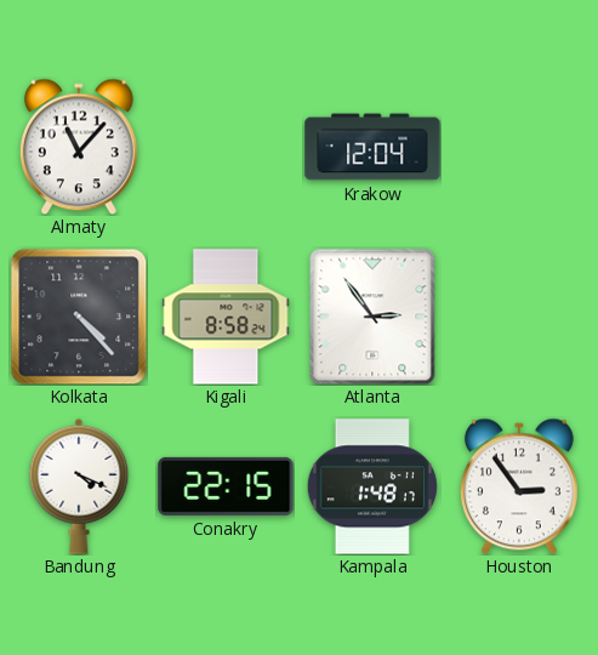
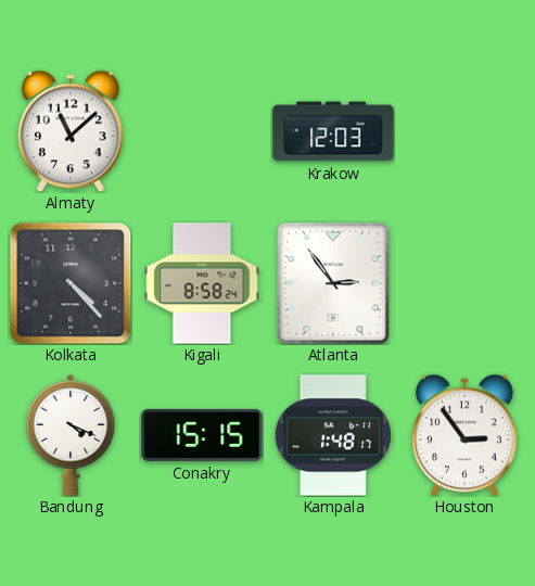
Almaty: 11:07 -> 11:08
Krakow: 12:04 -> 12:03
Conakry: 22:15 -> 15:15
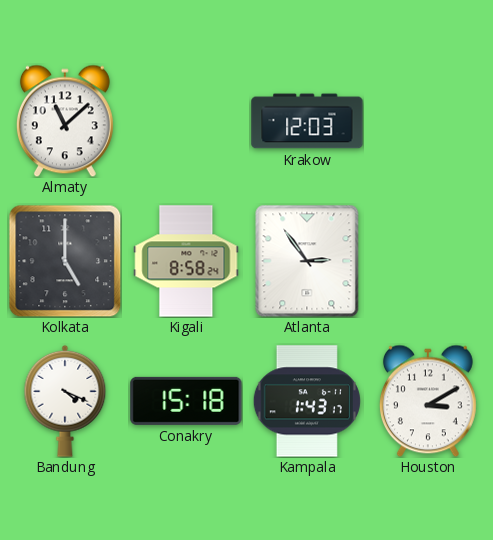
Kolkata: 4:23 -> 5:00
Conakry: 15:15 -> 15:18
Kampala: 1:48 -> 1:43
Houston: 2:54 -> 3:10
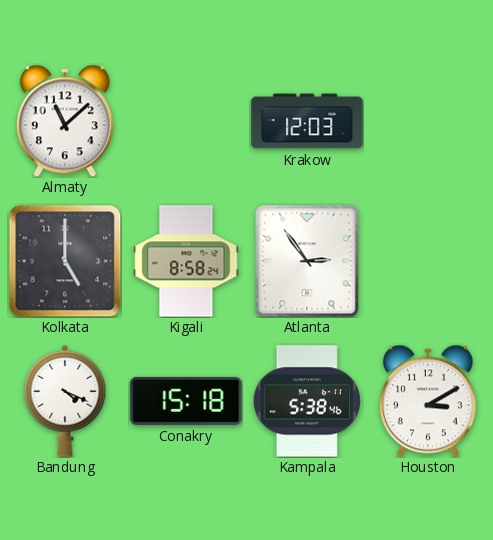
Kampala: 1:43 -> 5:38
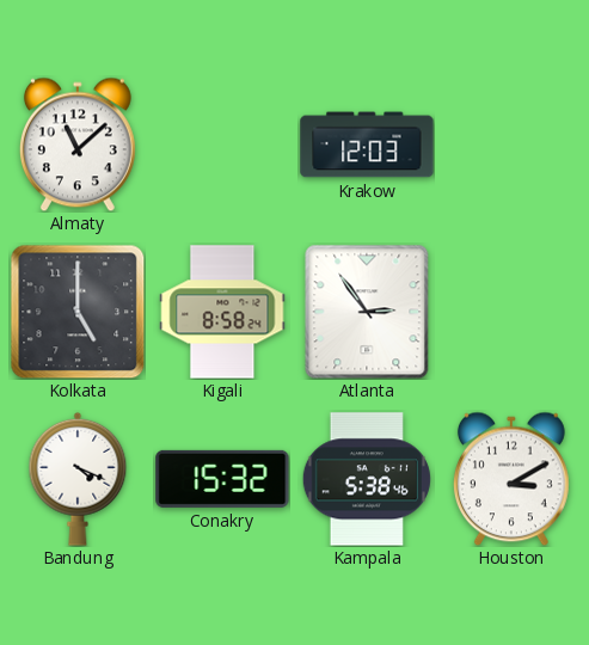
Conakry: 15:18 -> 15:32
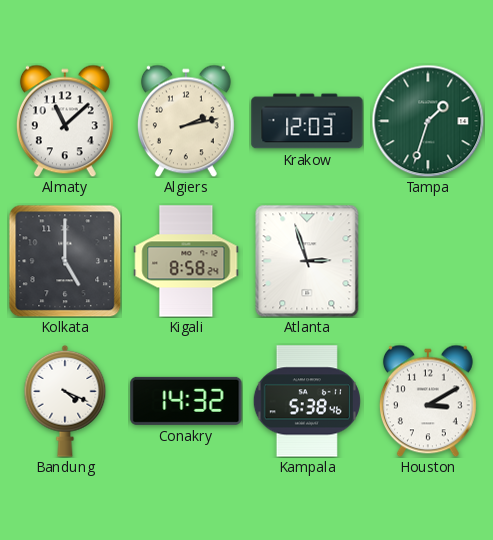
Algiers: none -> 2:13
Tampa: none -> 1:33
Atlanta: 2:54 -> 2:57
Conakry: 15:32 -> 14:32
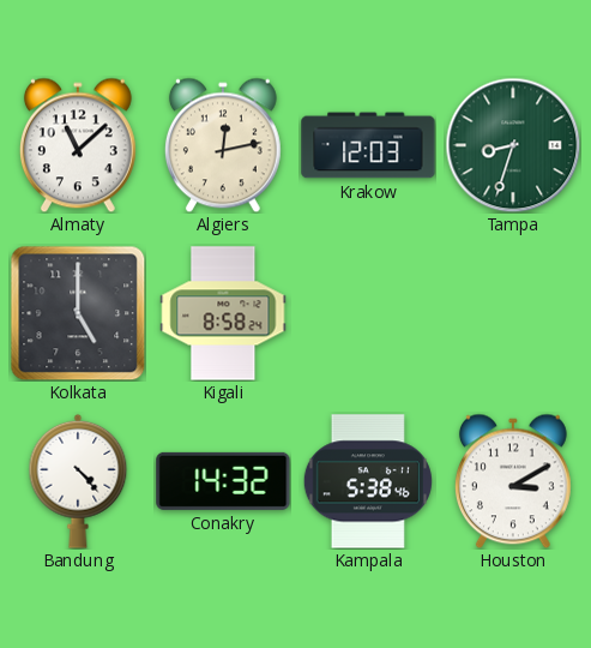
Algiers: 2:13 -> 12:13
Tampa: 1:33 -> 8:33
Atlanta: 2:57 -> none
Bandung: 4:19 -> 4:23
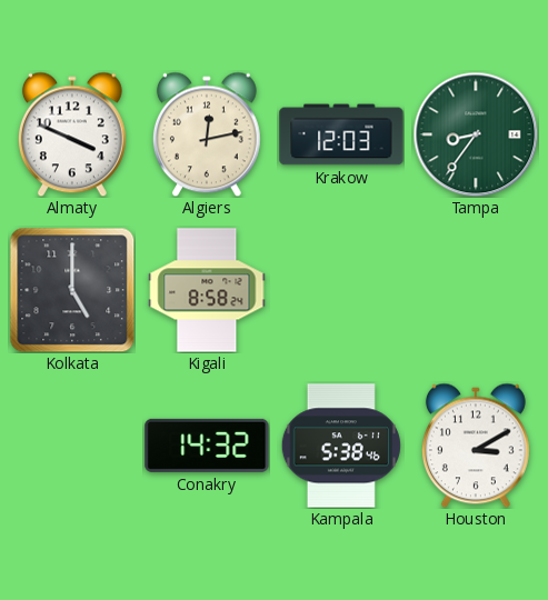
Almaty: 11:08 -> 3:49
Tampa: 8:33 -> 8:36
Bandung: 4:23 -> none
